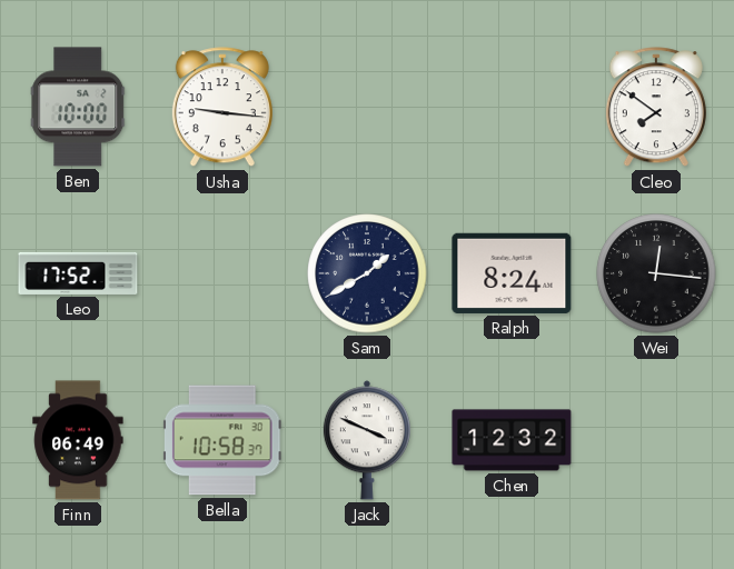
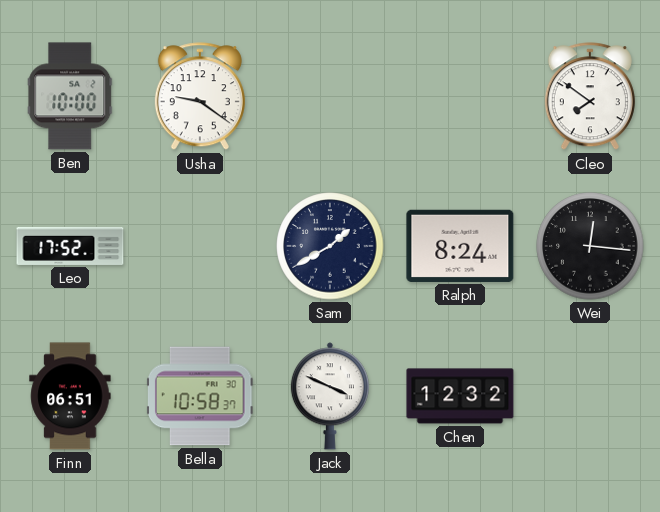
Usha: 9:16 -> 9:21
Finn: 06:49 -> 06:51
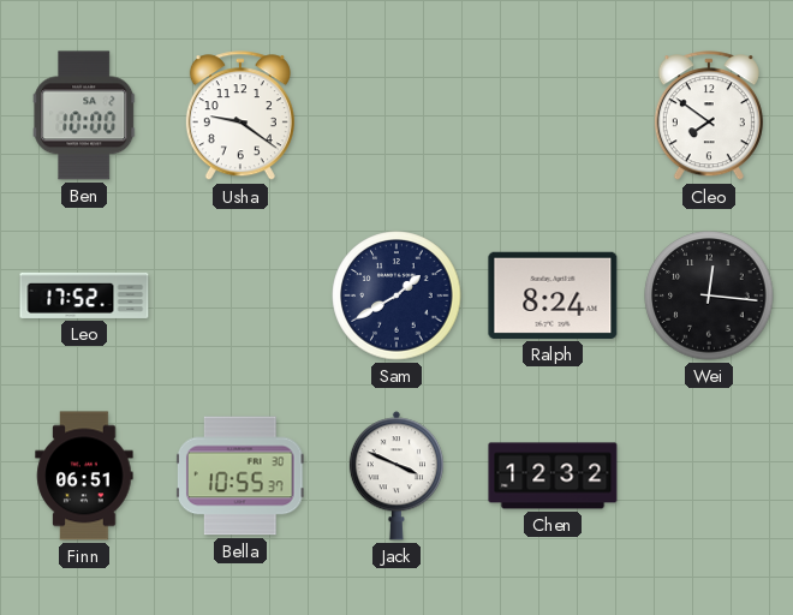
Bella: 10:58 -> 10:55
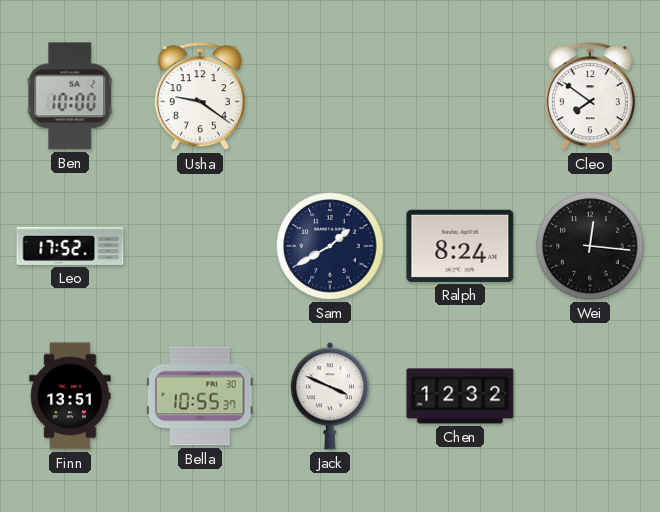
Finn: 06:51 -> 13:51
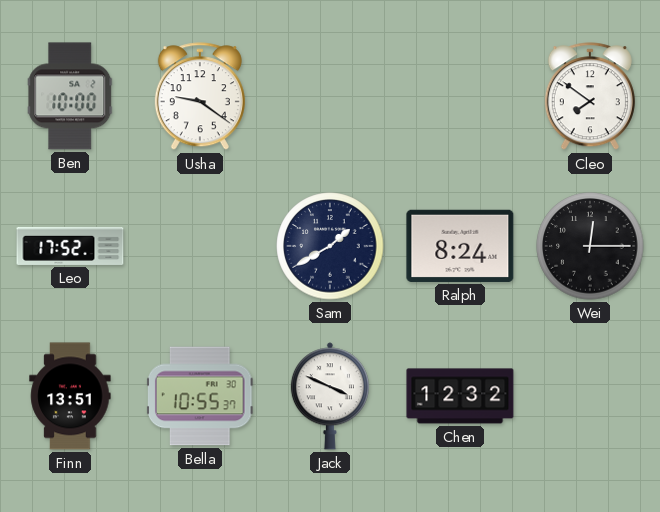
Wei: 12:16 -> 12:15
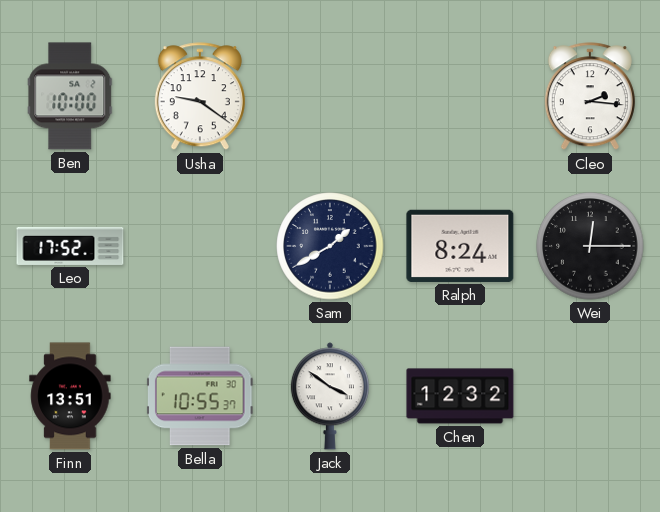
Cleo: 7:51 -> 2:16
Jack: 3:49 -> 3:51
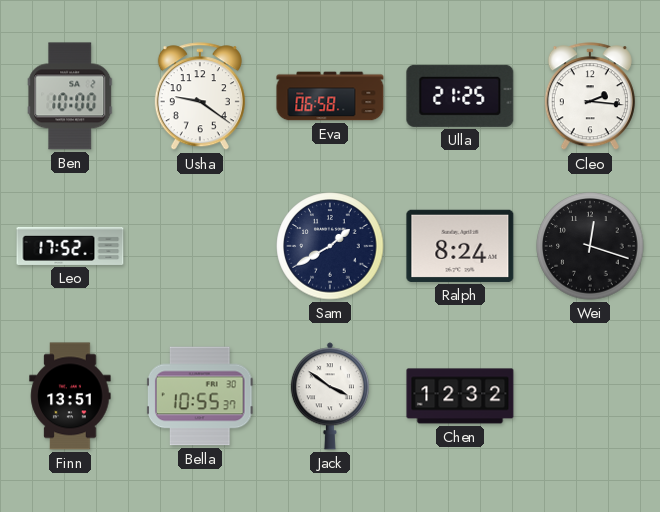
Eva: none -> 06:58
Ulla: none -> 21:25
Wei: 12:15 -> 12:18
